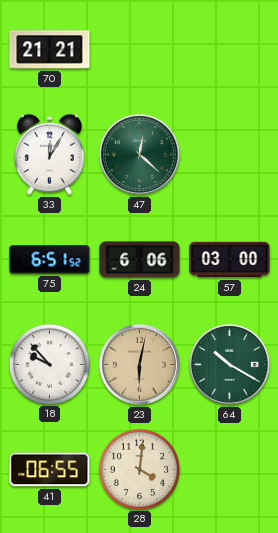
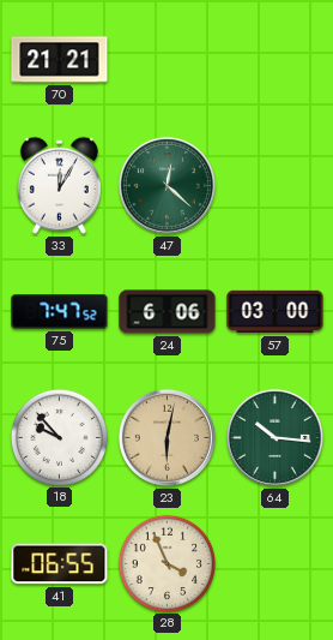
75: 6:51 -> 7:47
64: 10:20 -> 10:16
28: 4:01 -> 3:56
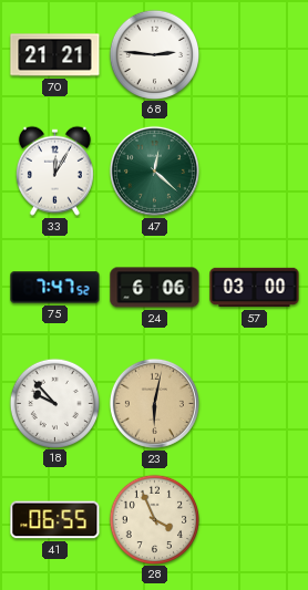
68: none -> 2:46
64: 10:16 -> none
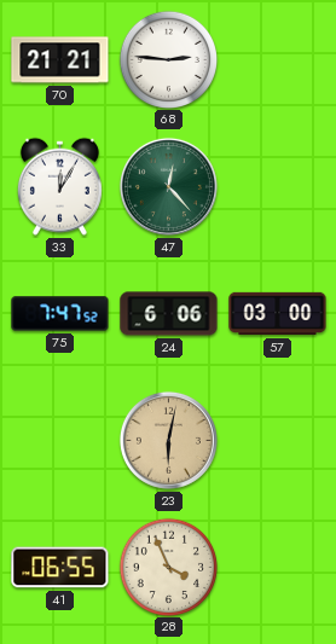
47: 12:22 -> 12:23
18: 9:53 -> none
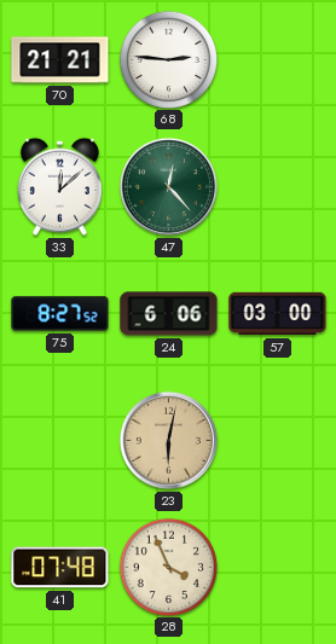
33: 12:05 -> 12:08
75: 7:47 -> 8:27
41: 06:55 -> 07:48
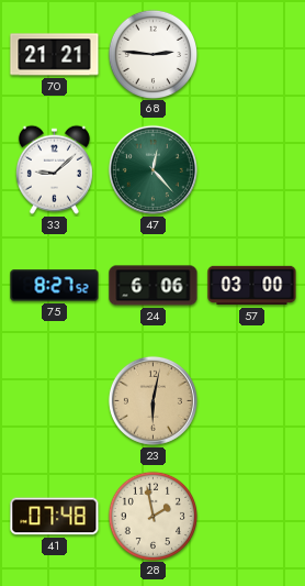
33: 12:08 -> 9:08
28: 3:56 -> 1:58
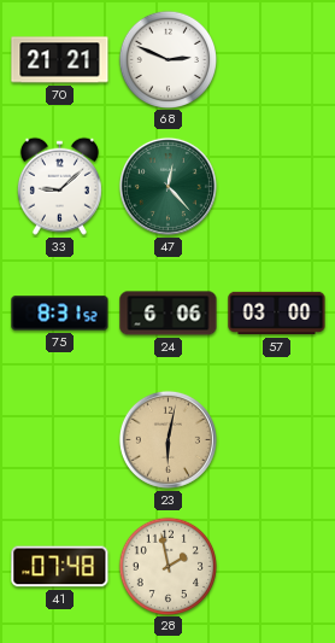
68: 2:46 -> 2:49
75: 8:27 -> 8:31
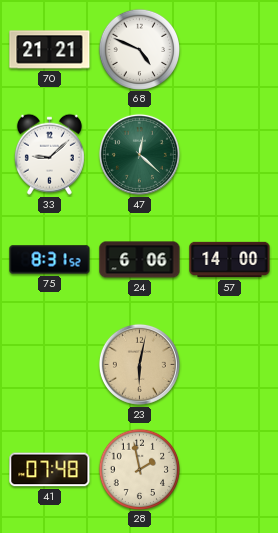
68: 2:49 -> 4:49
47: 12:23 -> 12:22
57: 03:00 -> 14:00
